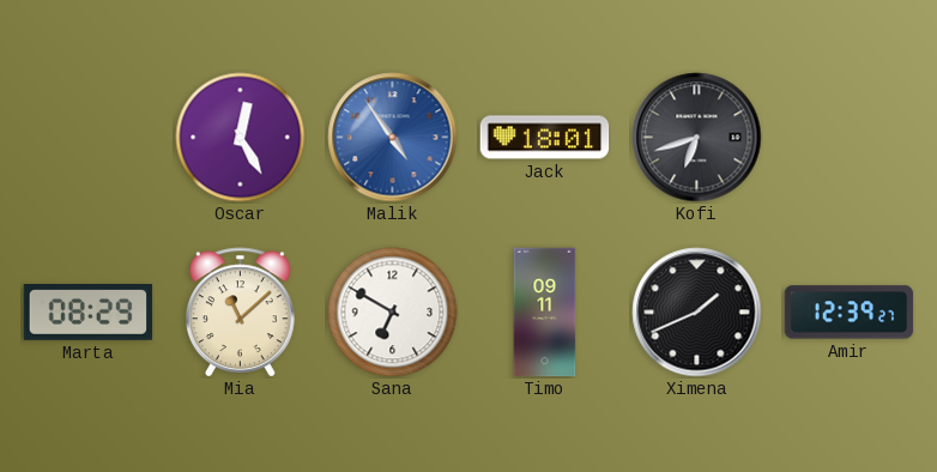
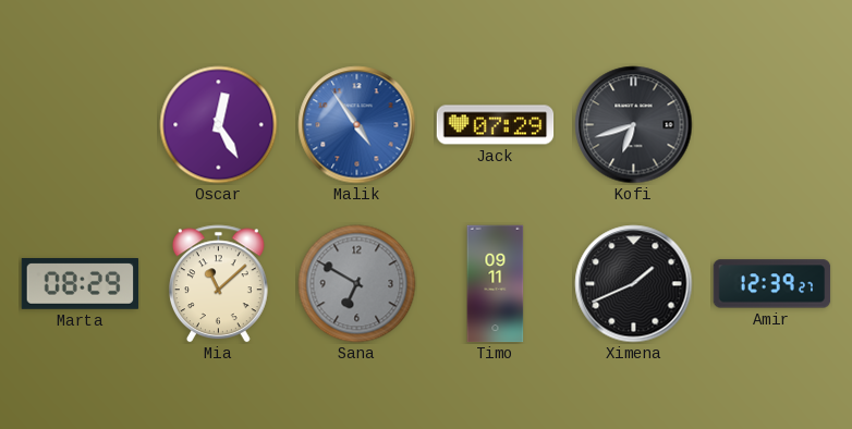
Jack: 18:01 -> 07:29
Sana dial: white -> grey
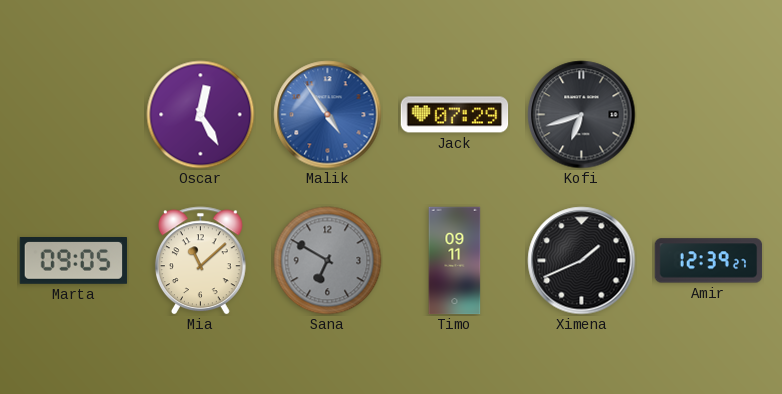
Marta: 08:29 -> 09:05
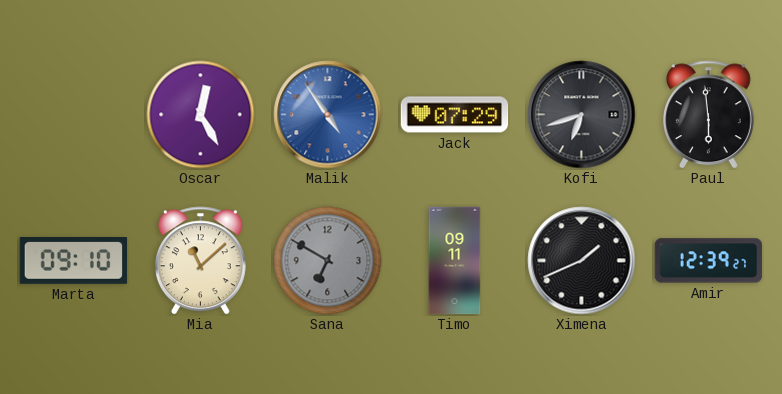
Paul: none -> 5:59
Marta: 09:05 -> 09:10
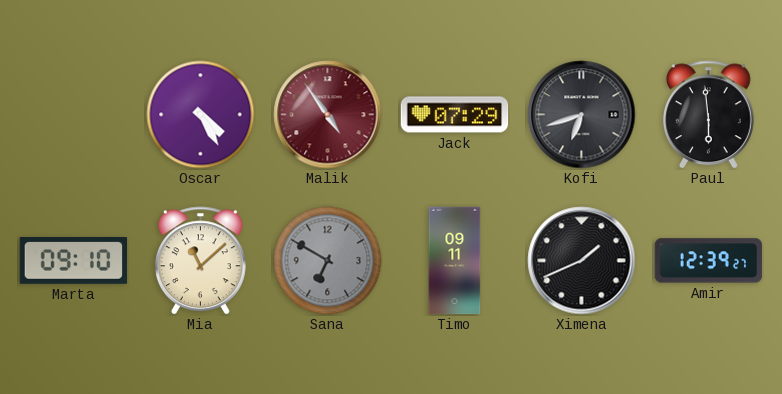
Oscar: 12:25 -> 4:25
Malik dial: blue -> burgundy
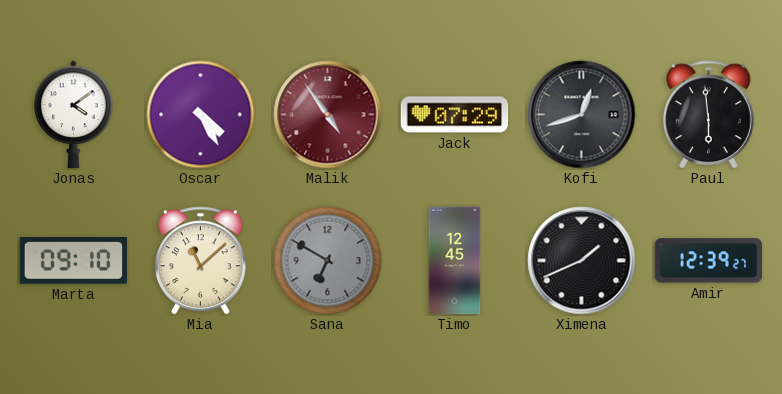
Jonas: none -> 4:09
Kofi: 6:42 -> 12:42
Timo: 09:11 -> 12:45
